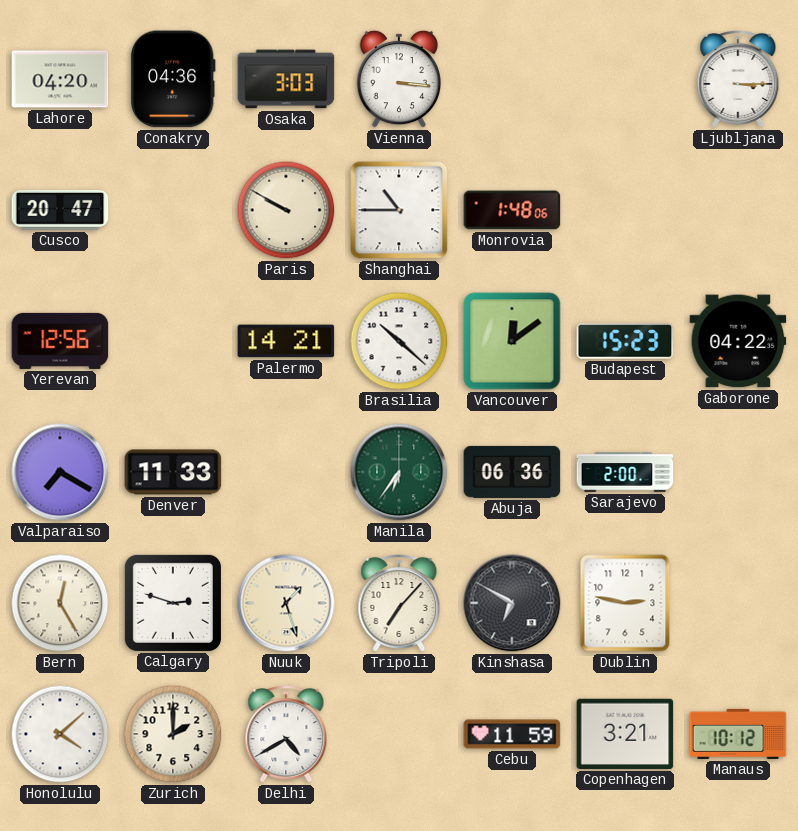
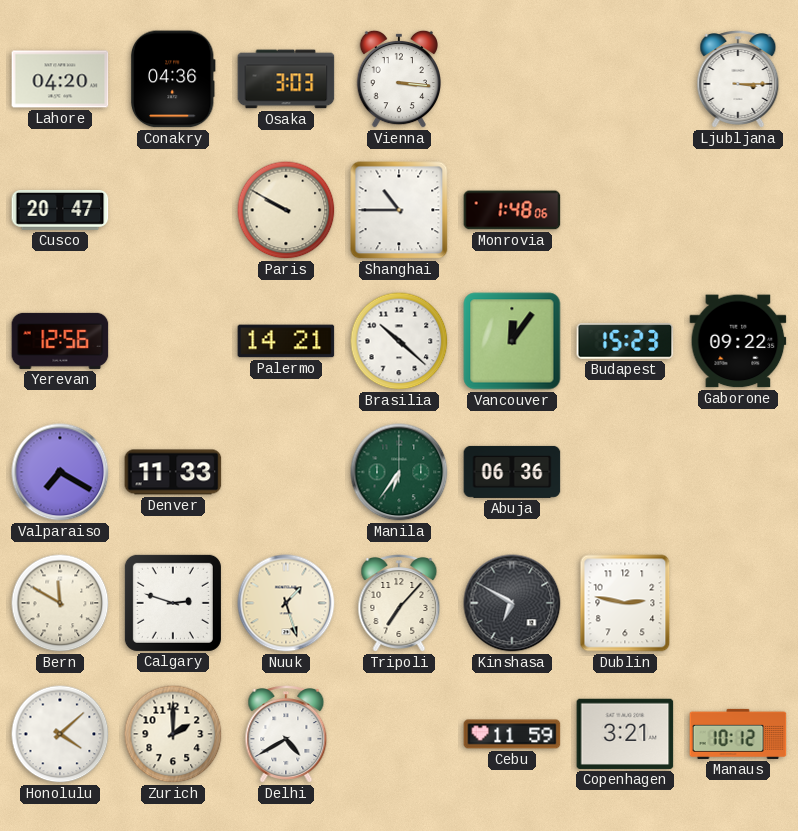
Vancouver: 12:09 -> 12:06
Gaborone: 04:22 -> 09:22
Sarajevo: 2:00 -> none
Bern: 12:25 -> 11:50
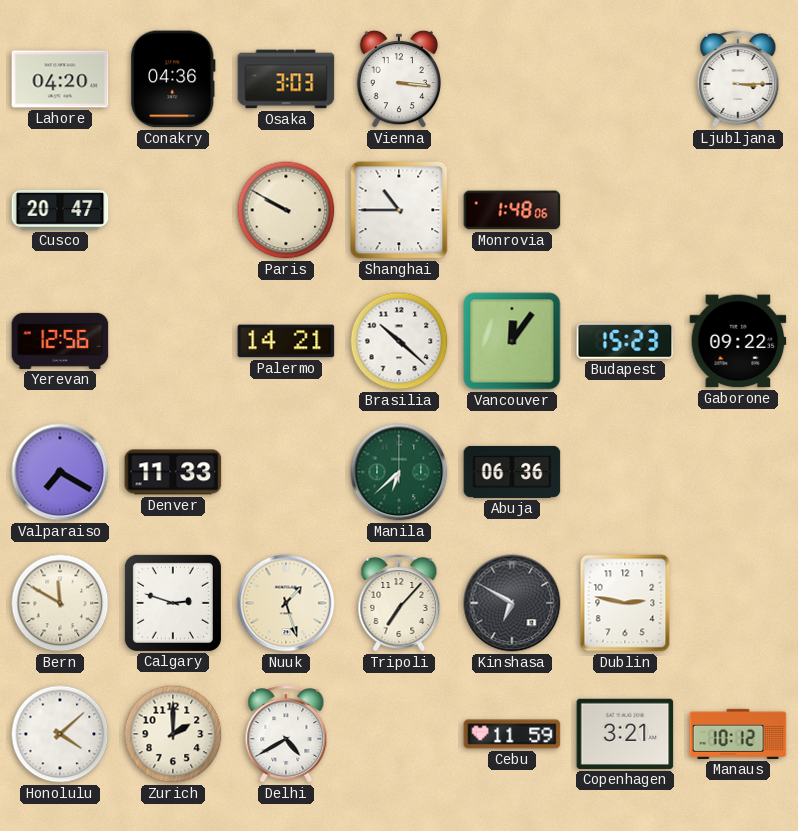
Manila: 6:36 -> 6:38
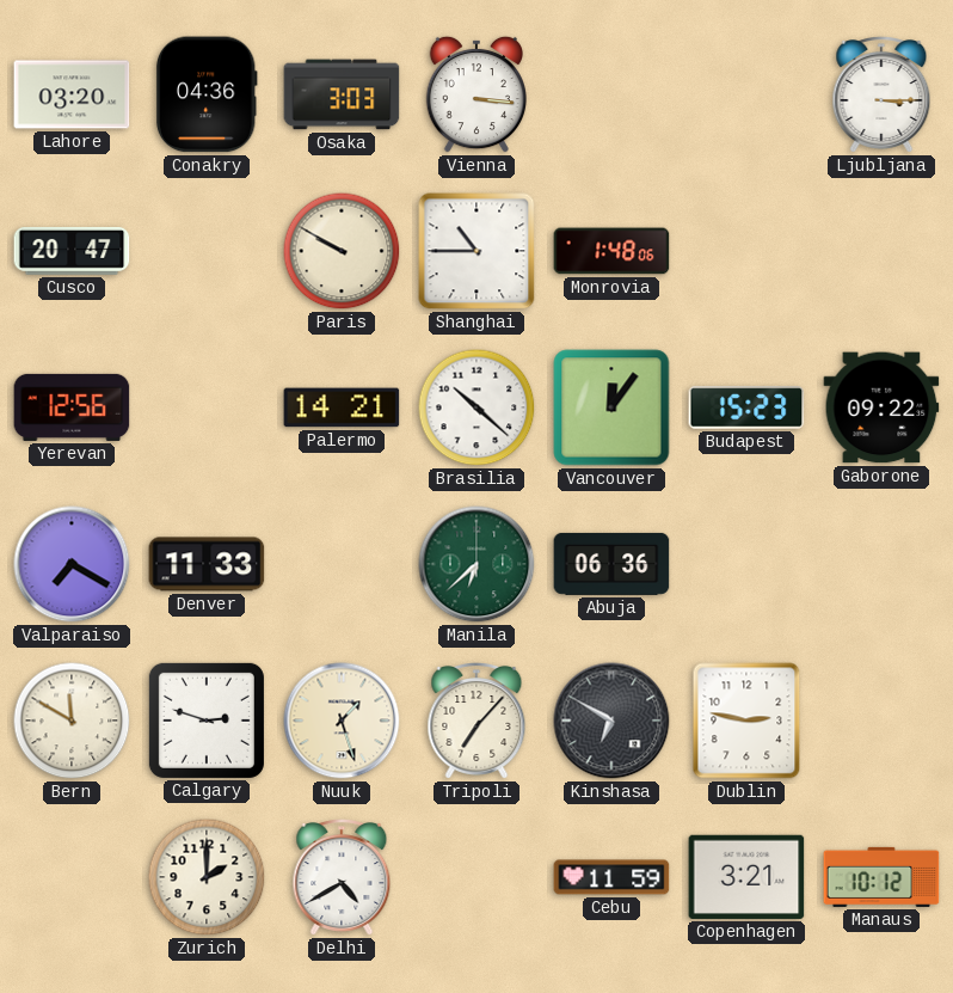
Lahore: 04:20 -> 03:20
Honolulu: 4:08 -> none
